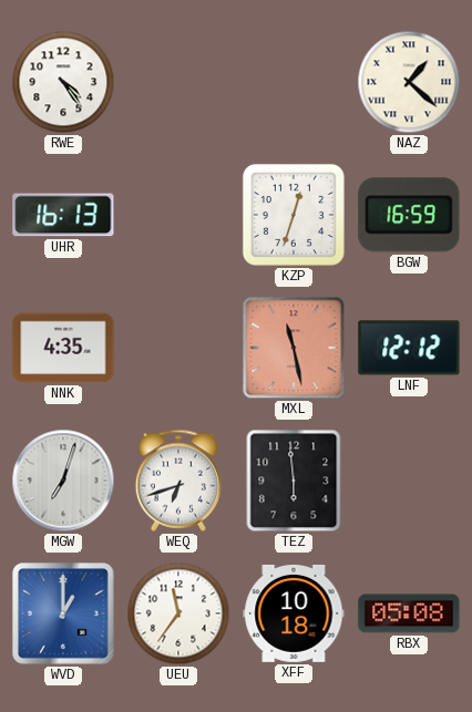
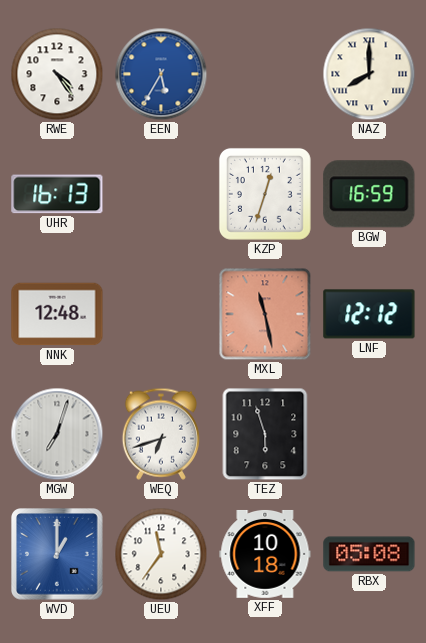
EEN: none -> 5:35
NAZ: 1:22 -> 8:00
NNK: 4:35 -> 12:48
TEZ: 5:59 -> 5:57
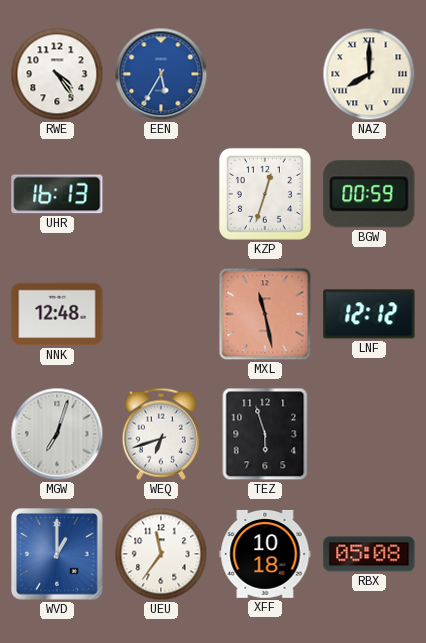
BGW: 16:59 -> 00:59
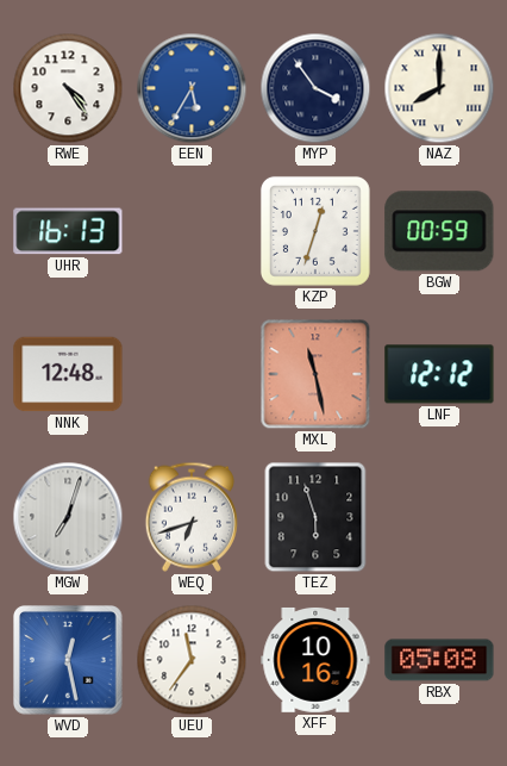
MYP: none -> 3:54
WVD: 1:00 -> 12:28
XFF: 10:18 -> 10:16
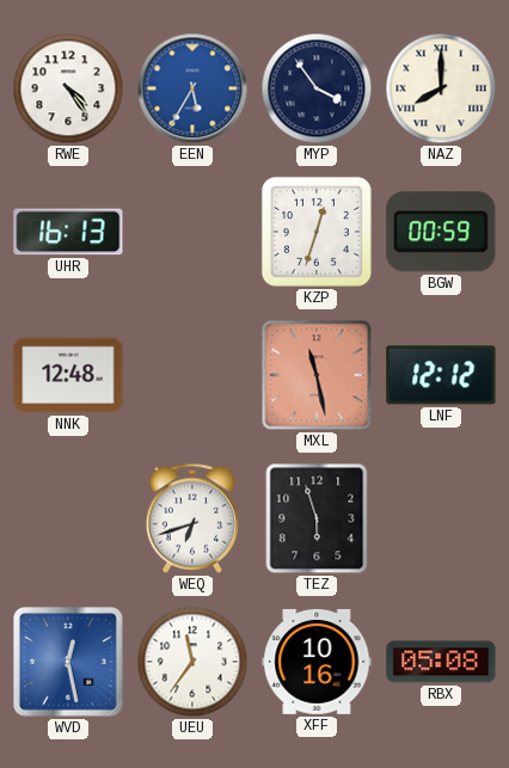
MGW: 7:03 -> none
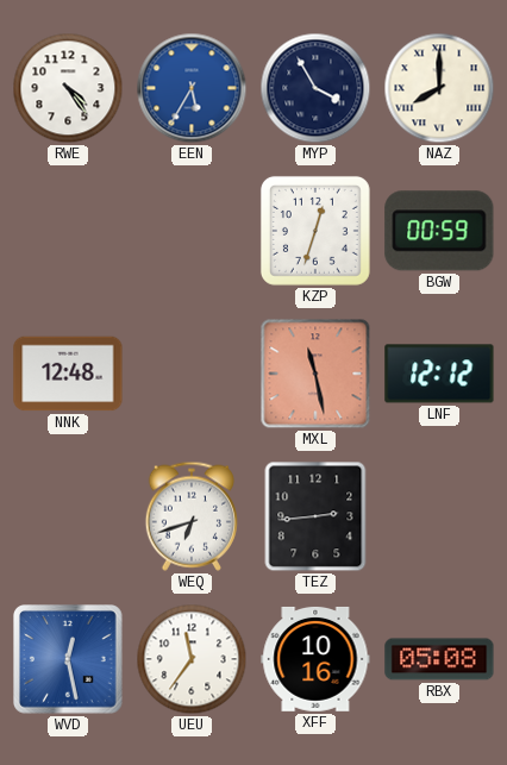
MYP: 3:54 -> 3:55
UHR: 16:13 -> none
TEZ: 5:57 -> 2:44
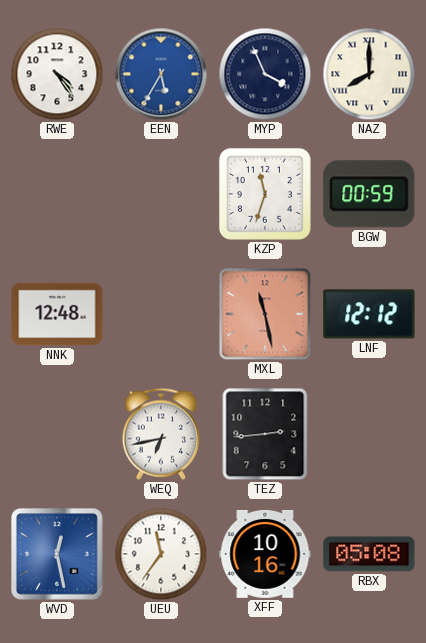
MYP: 3:55 -> 3:56
KZP: 12:33 -> 11:33
WEQ: 6:42 -> 6:43
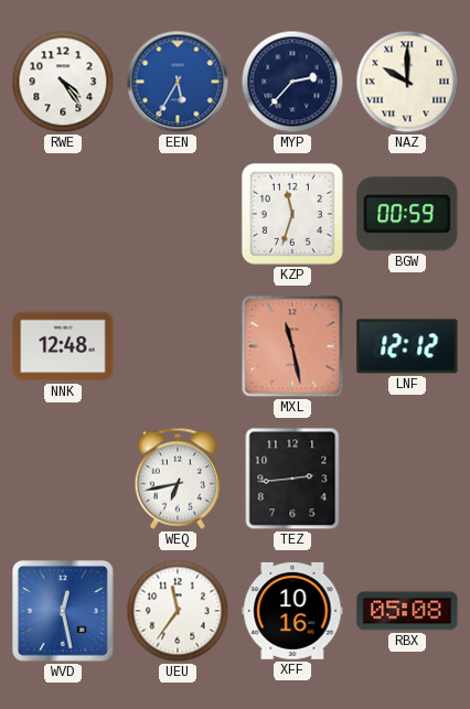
MYP: 3:56 -> 2:37
NAZ: 8:00 -> 10:00
